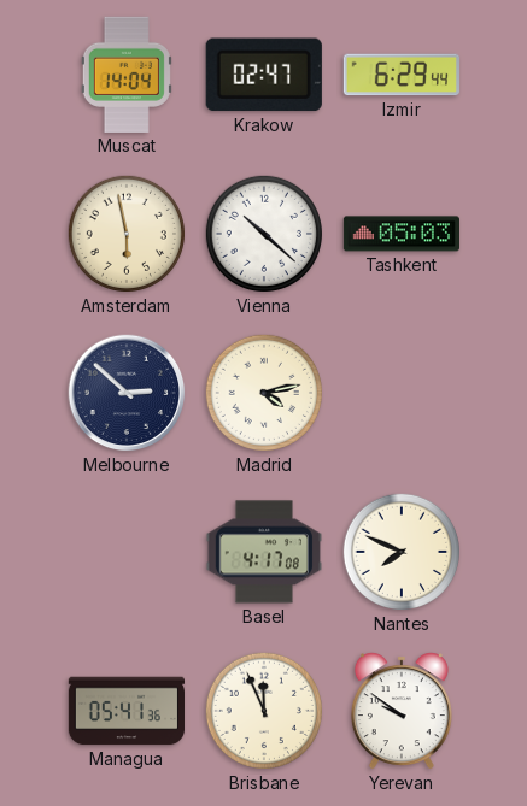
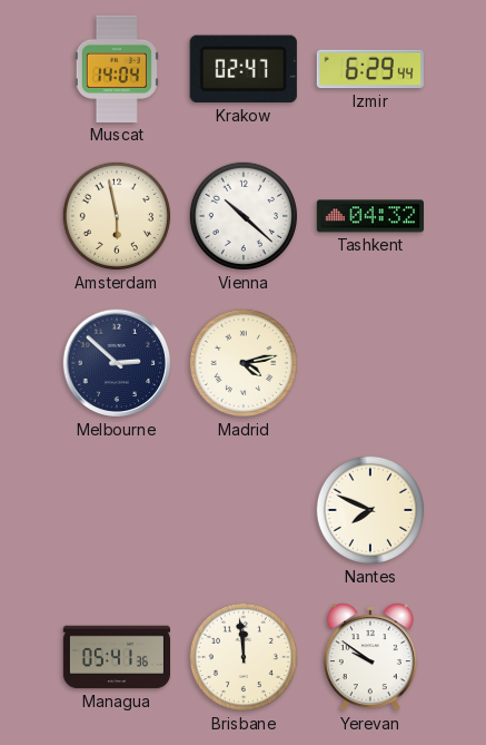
Tashkent: 05:03 -> 04:32
Basel: 4:17 -> none
Brisbane: 11:56 -> 11:59
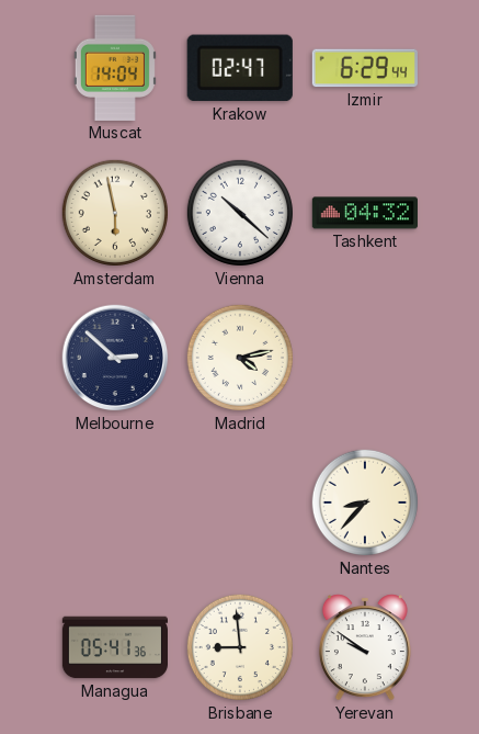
Nantes: 7:49 -> 8:37
Brisbane: 11:59 -> 8:59
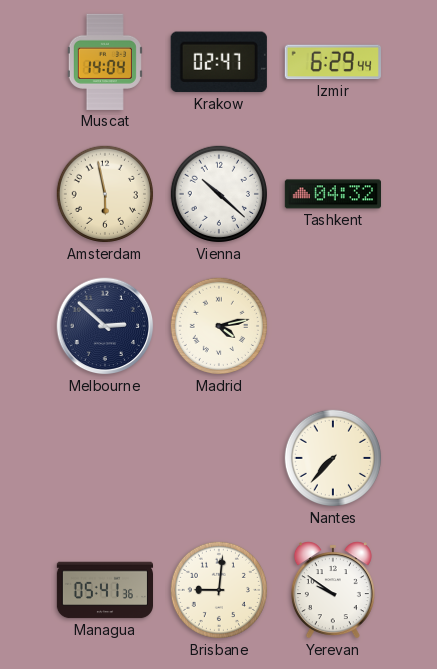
Nantes: 8:37 -> 7:37
Brisbane: 8:59 -> 9:01
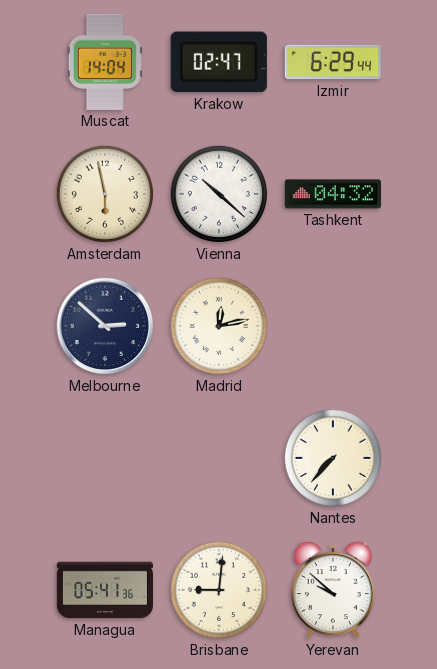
Madrid: 4:13 -> 12:13
Yerevan: 9:51 -> 9:52
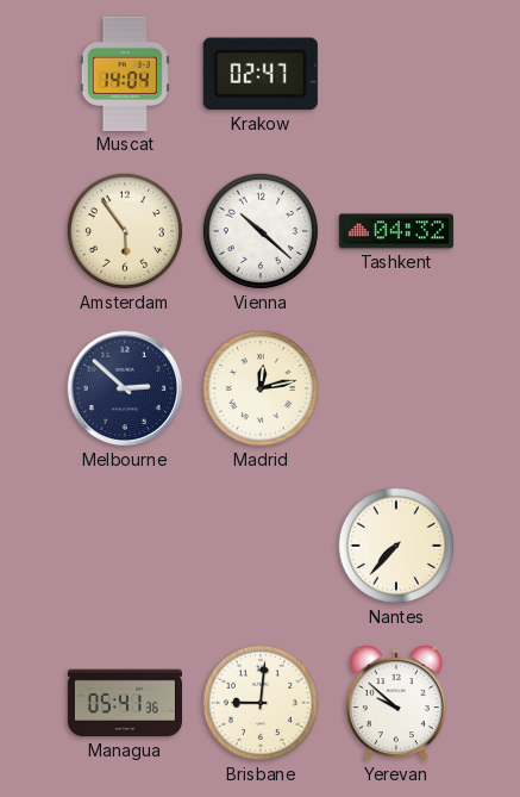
Izmir: 6:29 -> none
Amsterdam: 5:58 -> 5:54
